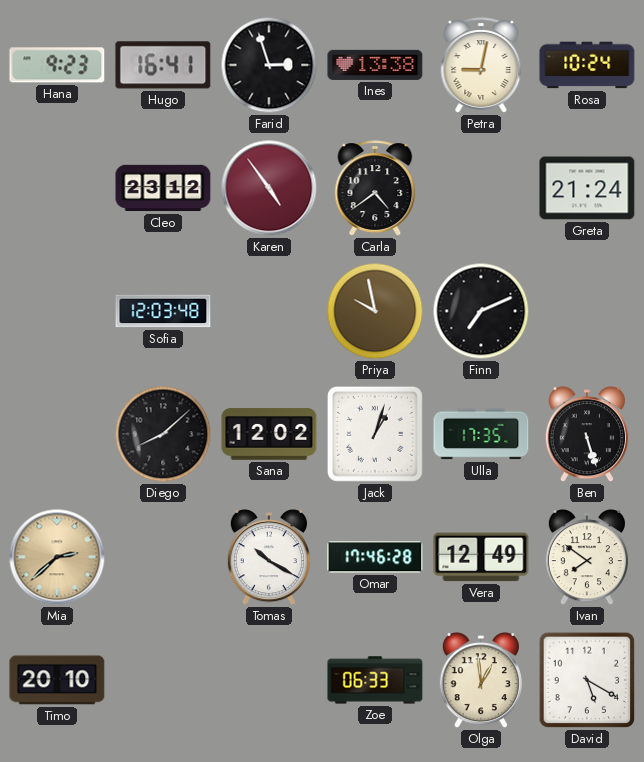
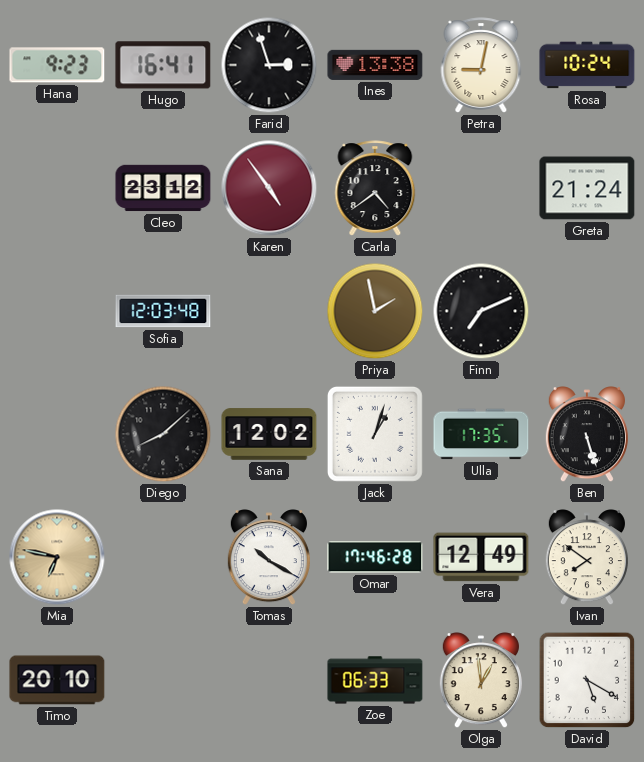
Priya: 9:58 -> 1:58
Mia: 2:38 -> 6:47
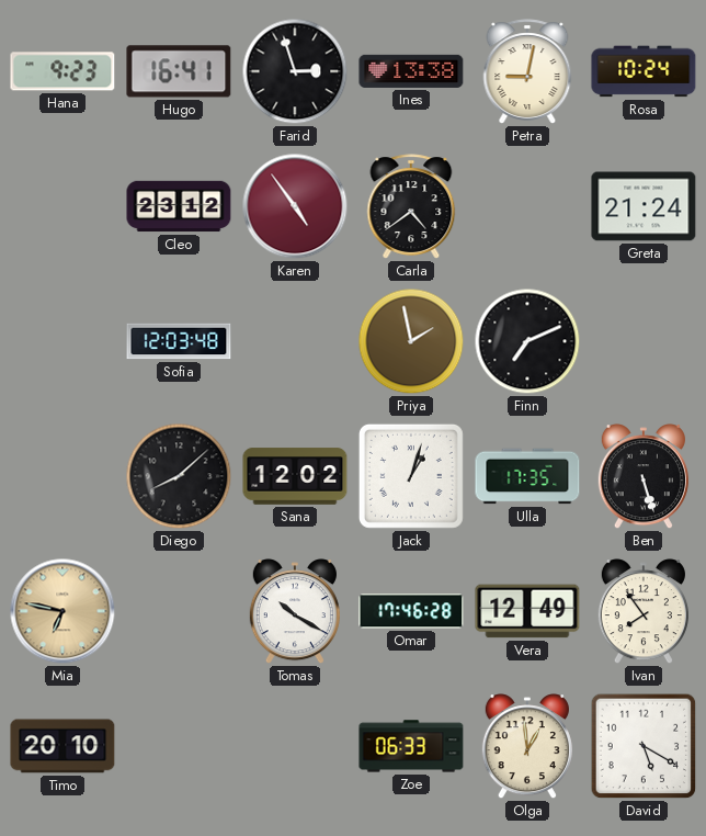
Ivan: 7:51 -> 7:54
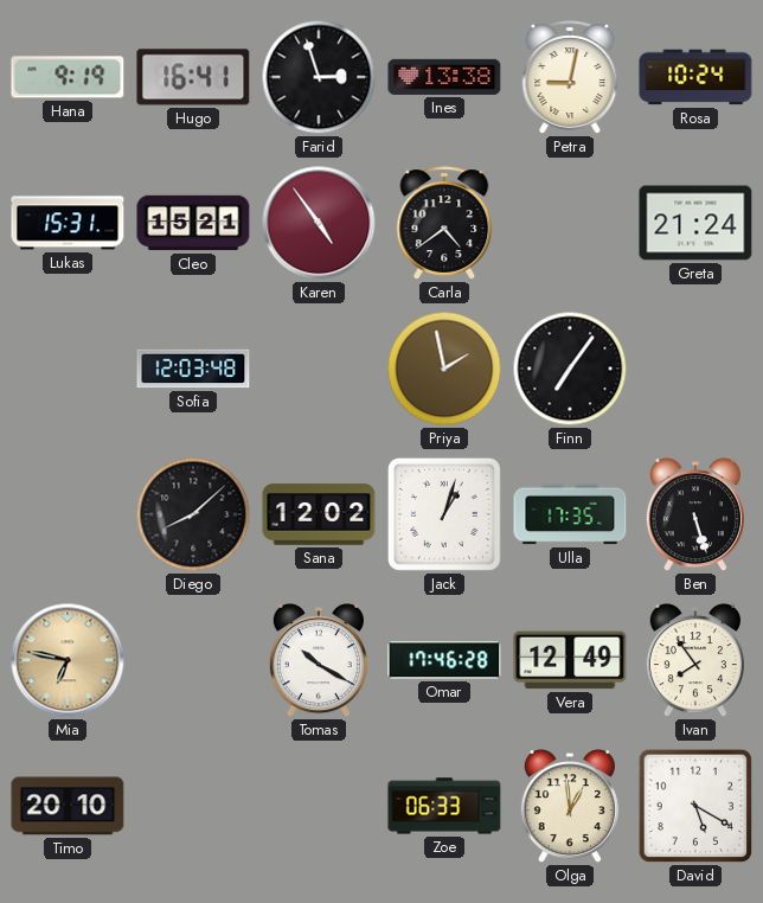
Hana: 9:23 -> 9:19
Lukas: none -> 15:31
Cleo: 23:12 -> 15:21
Finn: 7:11 -> 7:06
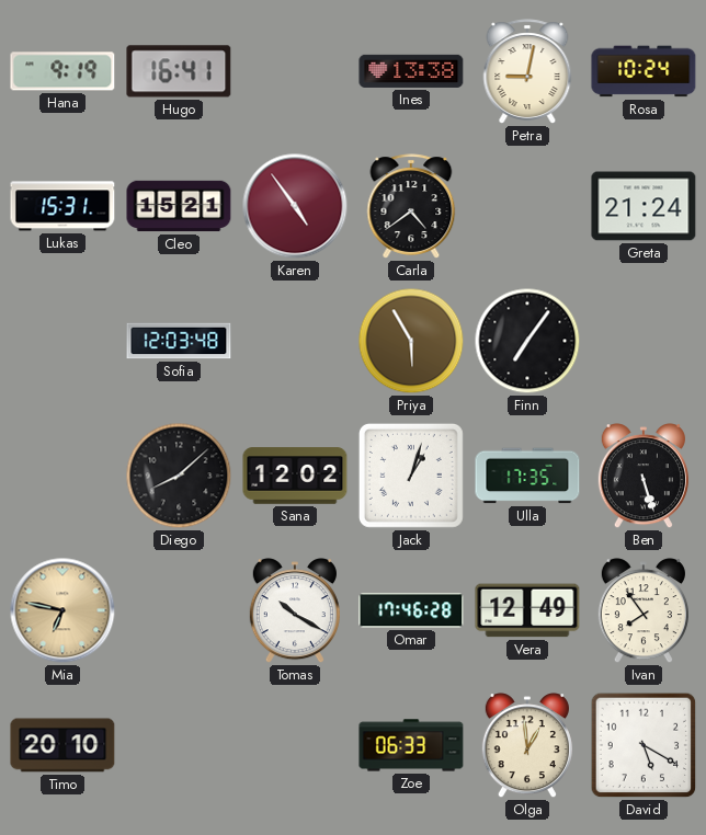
Farid: 2:57 -> none
Priya: 1:58 -> 5:55
